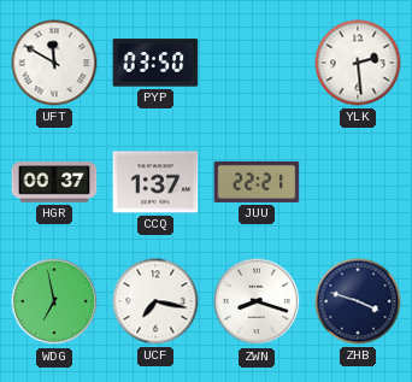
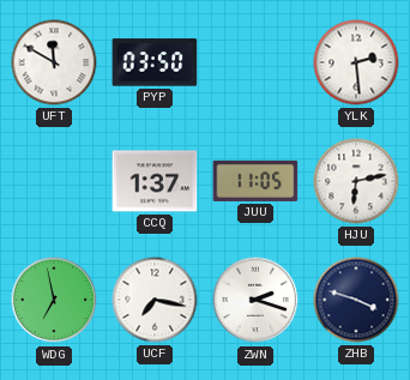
HGR: 00:37 -> none
JUU: 22:21 -> 11:05
HJU: none -> 6:13
ZWN: 8:18 -> 2:18
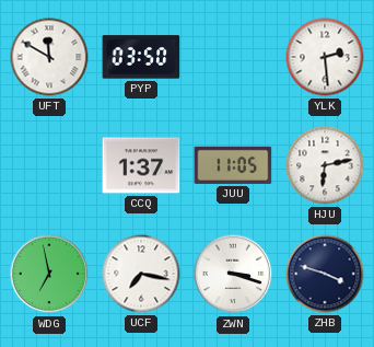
ZWN: 2:18 -> 3:18
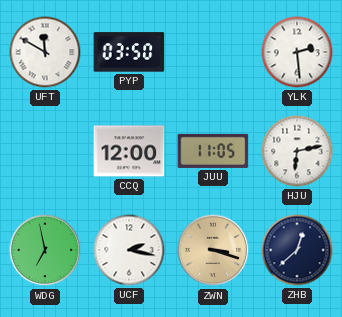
CCQ: 1:37 -> 12:00
UCF: 7:17 -> 2:17
ZWN dial: white -> champagne
ZHB: 3:48 -> 12:38
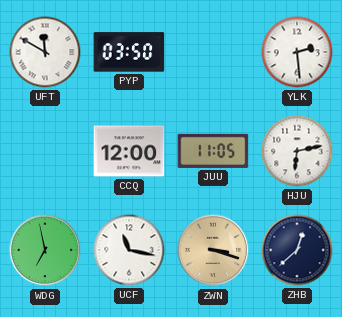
UCF: 2:17 -> 11:17
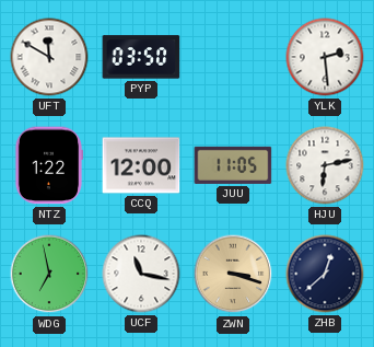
NTZ: none -> 1:22
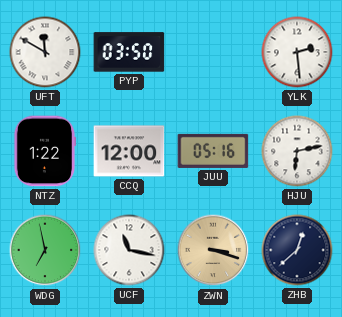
JUU: 11:05 -> 05:16
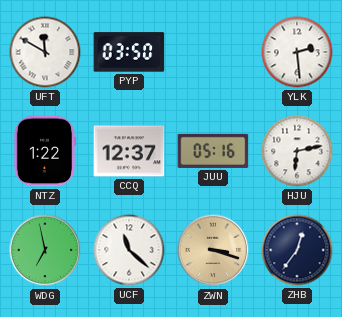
CCQ: 12:00 -> 12:37
UCF: 11:17 -> 11:22
ZHB: 12:38 -> 12:36
